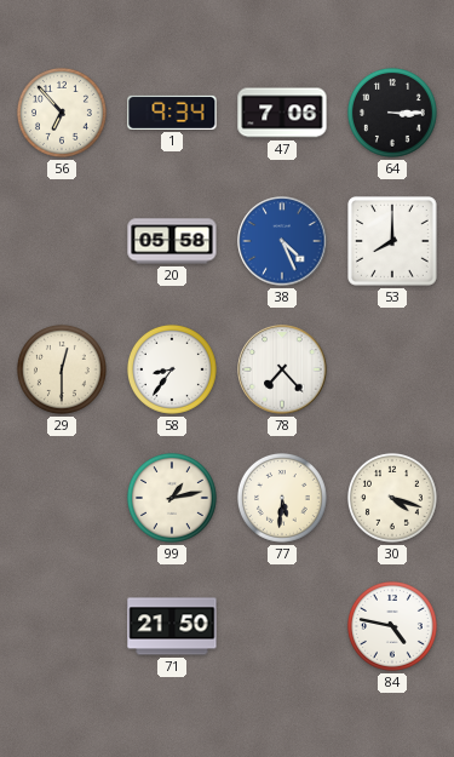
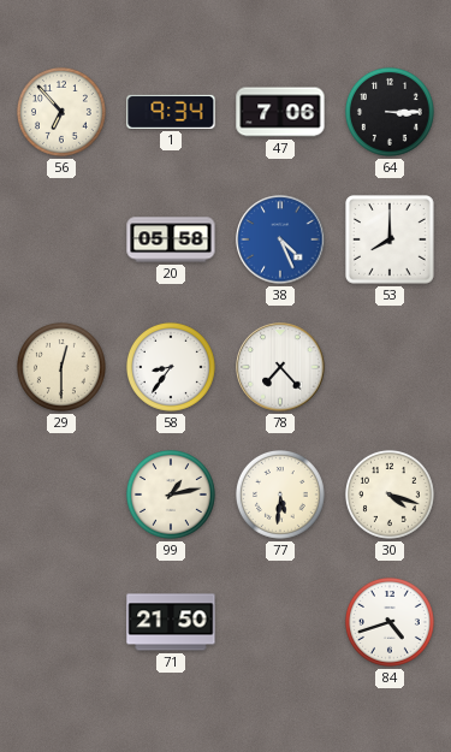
84: 4:47 -> 4:42
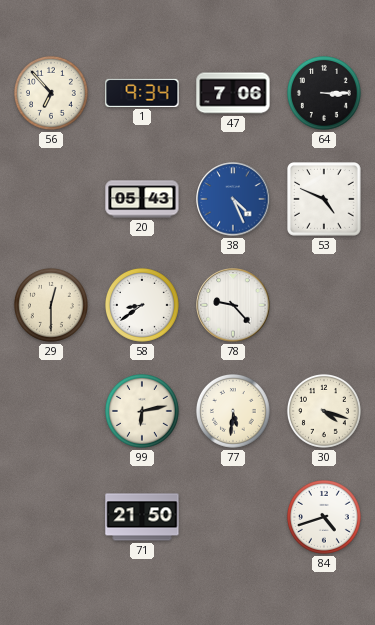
20: 05:58 -> 05:43
53: 8:00 -> 4:49
58: 8:36 -> 8:39
78: 7:23 -> 9:23
99: 1:13 -> 6:13
